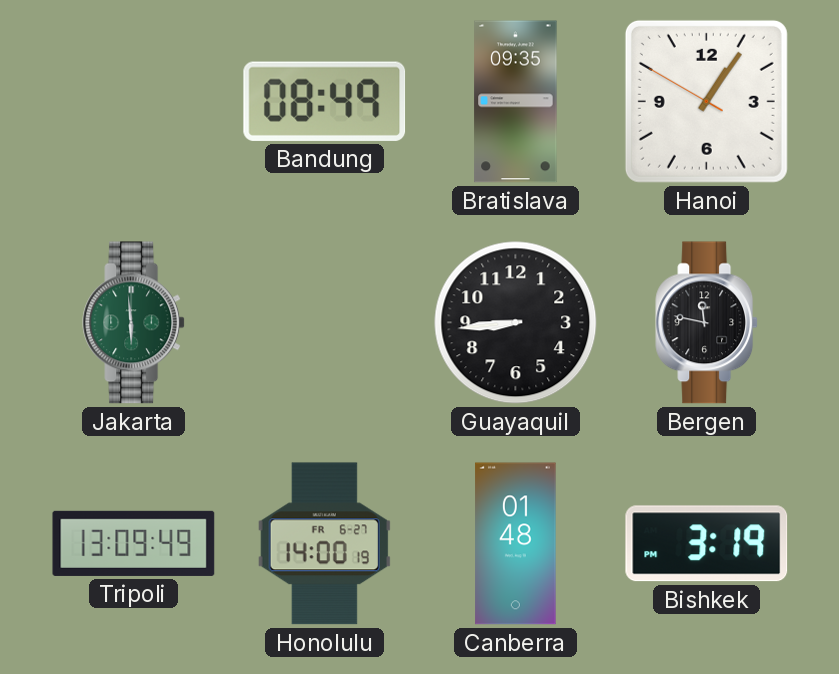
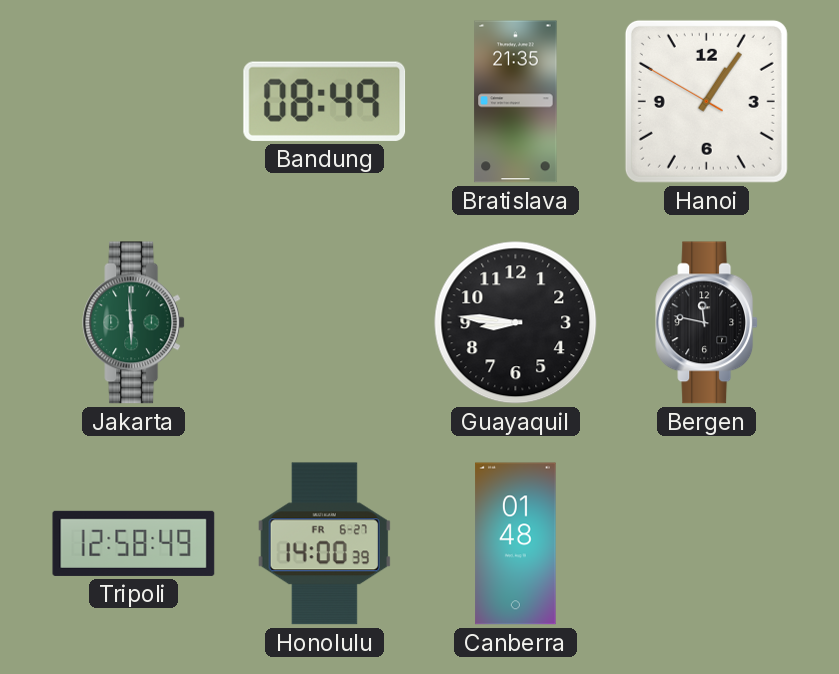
Bratislava: 09:35 -> 21:35
Guayaquil: 8:44 -> 8:46
Tripoli: 13:09 -> 12:58
Honolulu: 14:00:19 -> 14:00:39
Bishkek: 3:19 -> none
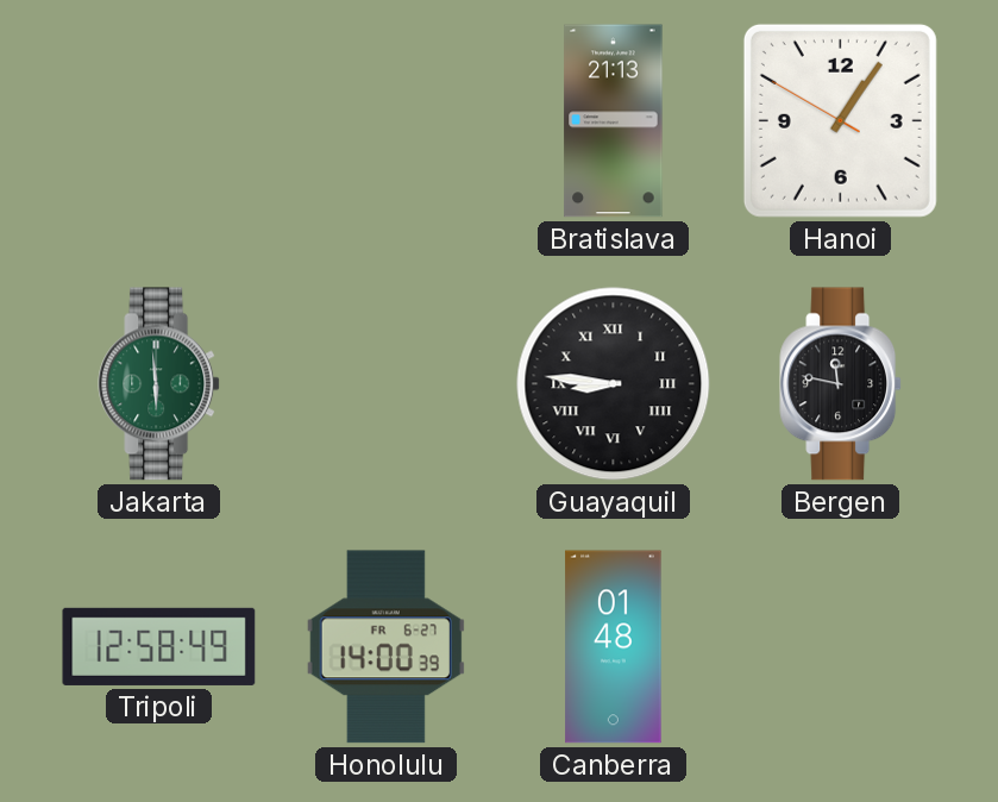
Bandung: 08:49 -> none
Bratislava: 21:35 -> 21:13
Guayaquil numerals: Arabic -> Roman
